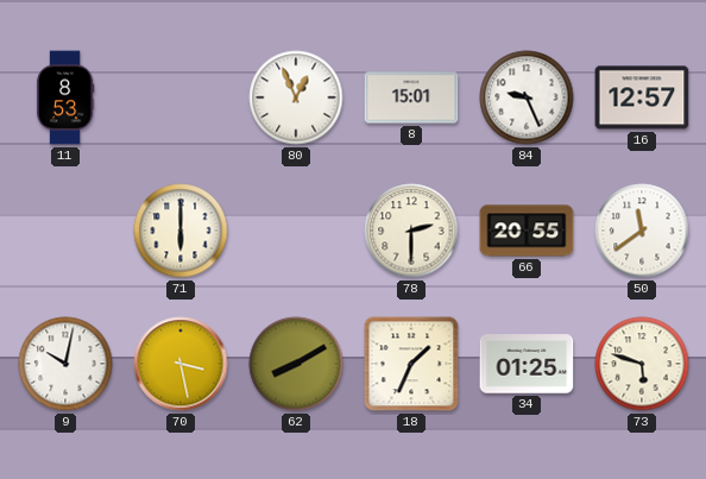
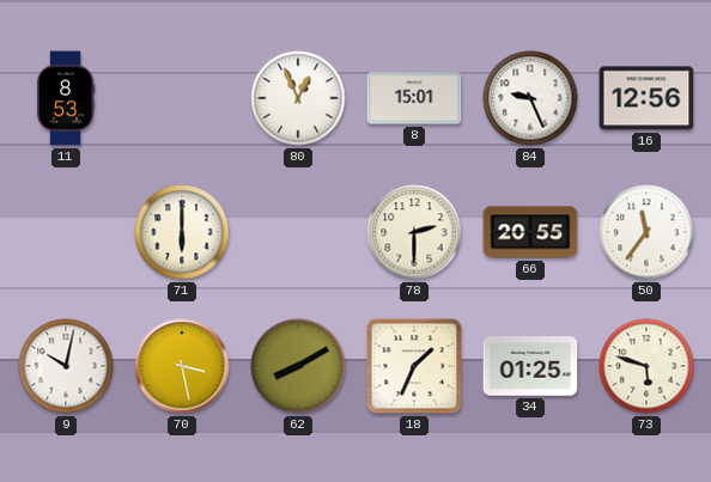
16: 12:57 -> 12:56
50: 11:39 -> 11:36
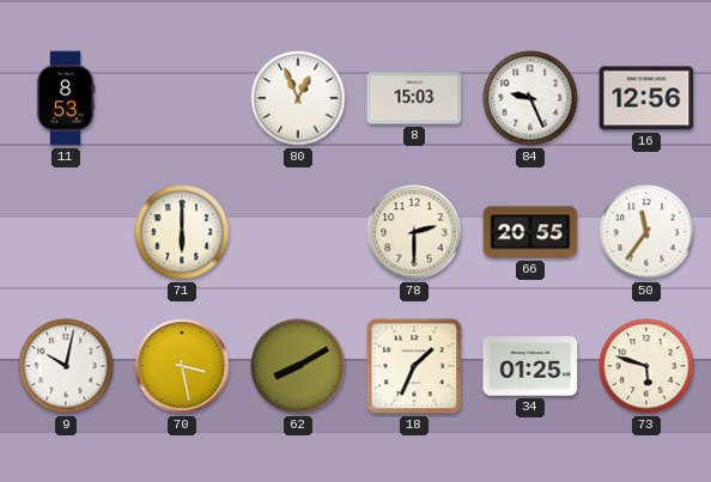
8: 15:01 -> 15:03
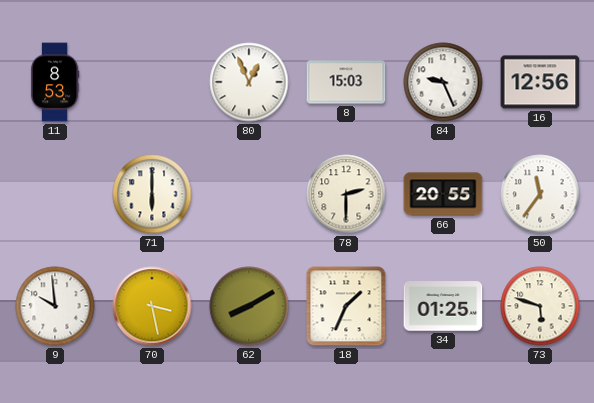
9: 10:02 -> 9:59
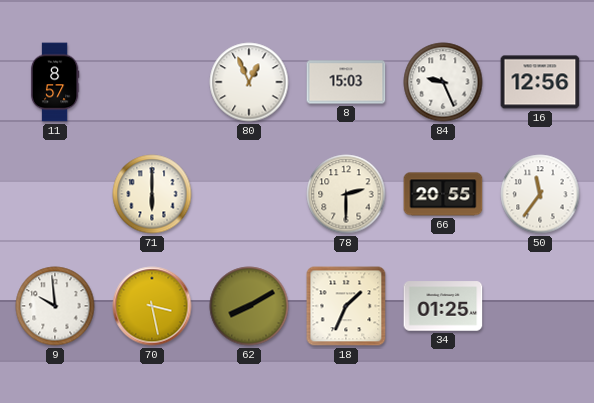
11: 8:53 -> 8:57
73: 5:48 -> none
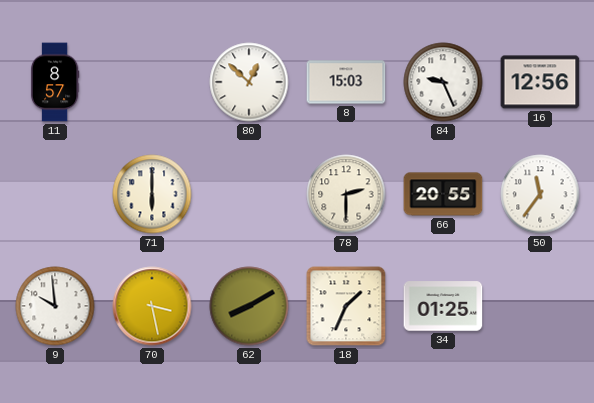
80: 12:56 -> 12:52
